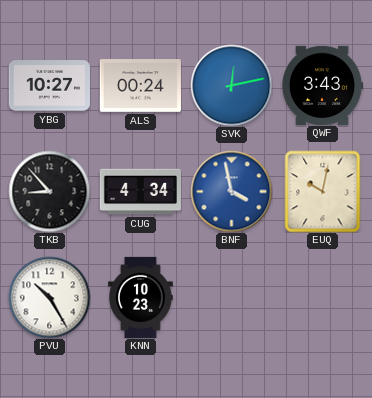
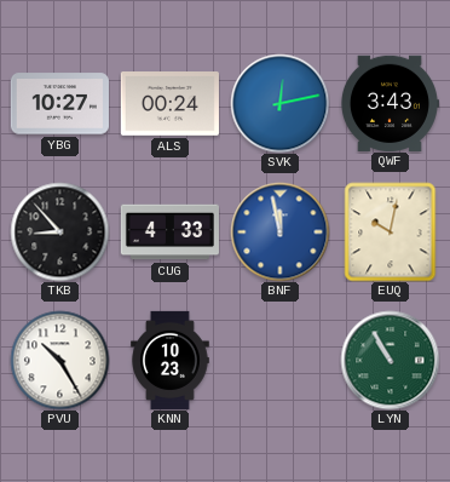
CUG: 4:34 -> 4:33
BNF: 3:58 -> 11:58
LYN: none -> 10:55
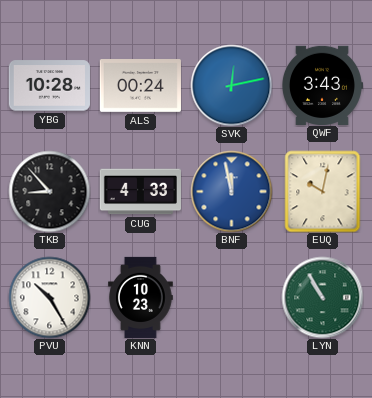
YBG: 10:27 -> 10:28
